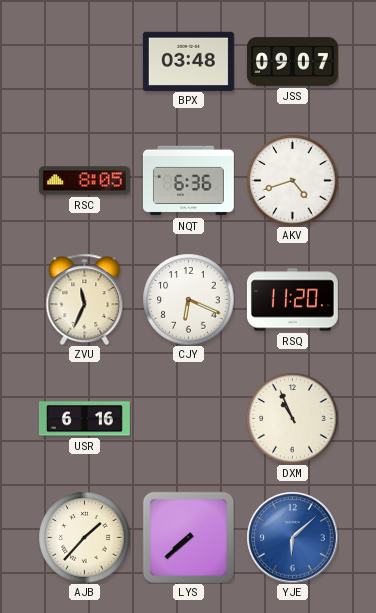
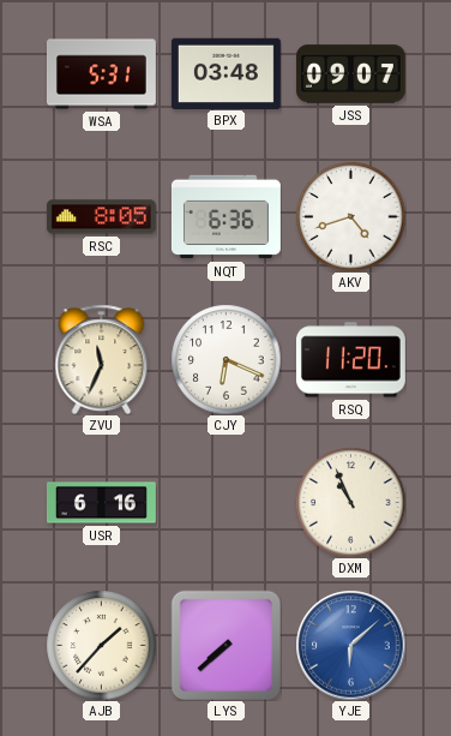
WSA: none -> 5:31
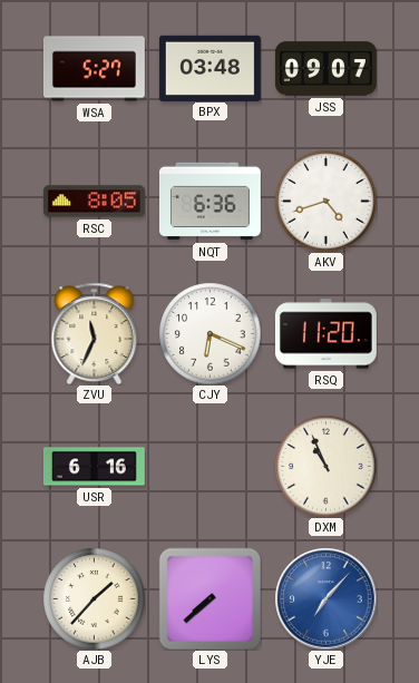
WSA: 5:31 -> 5:27
YJE: 6:08 -> 7:07
